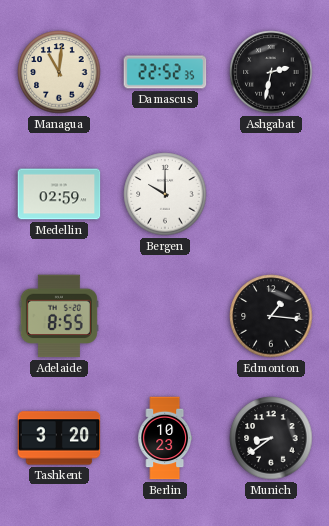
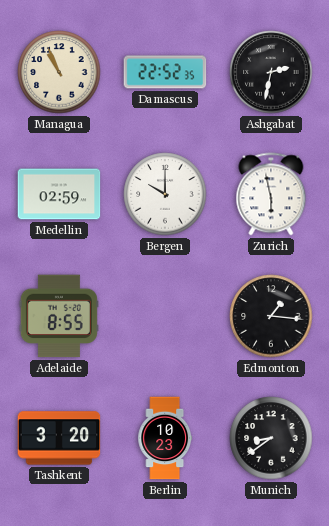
Managua: 11:01 -> 10:56
Zurich: none -> 5:58
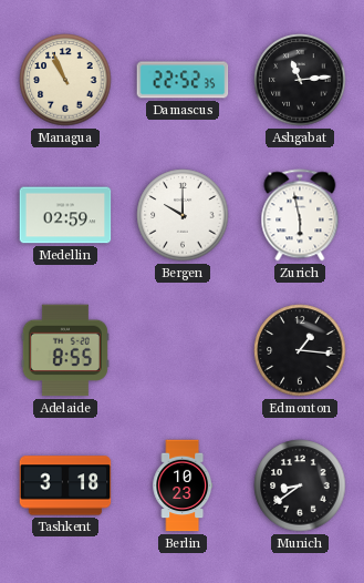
Ashgabat: 2:32 -> 11:14
Tashkent: 3:20 -> 3:18
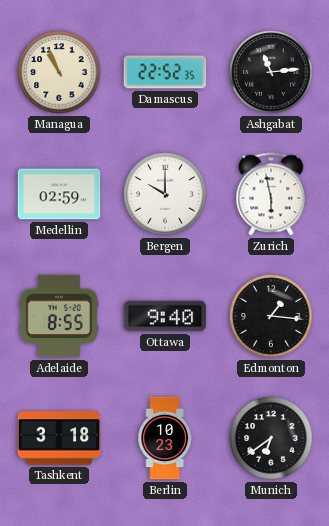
Ottawa: none -> 9:40
Munich: 8:39 -> 6:39
